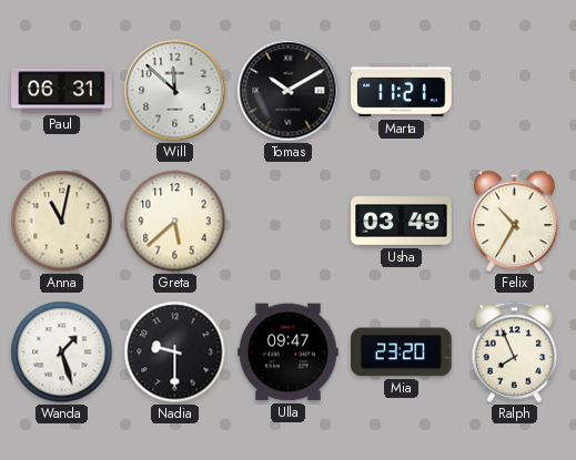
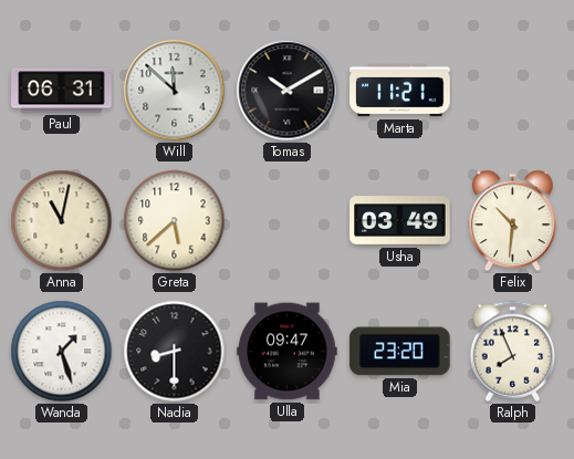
Felix: 10:35 -> 10:31
Nadia: 9:30 -> 8:30
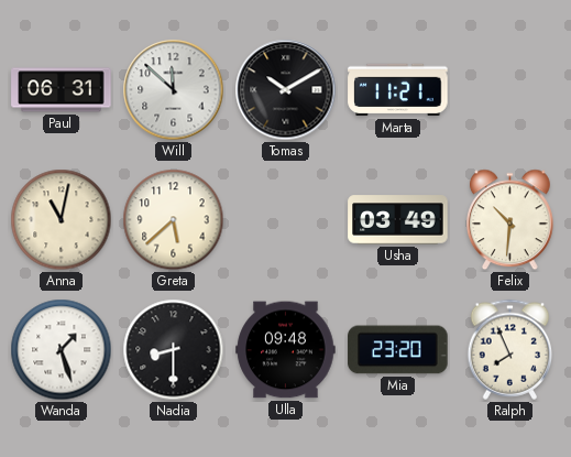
Ulla: 09:47 -> 09:48
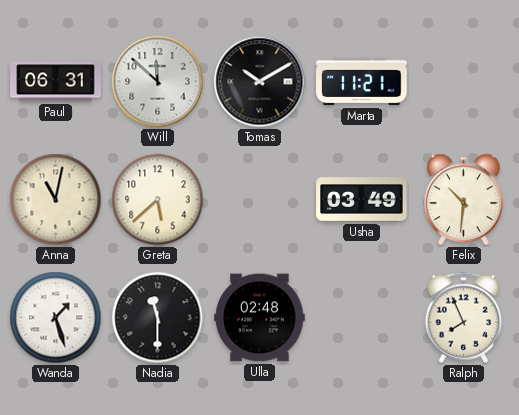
Nadia: 8:30 -> 11:30
Ulla: 09:48 -> 02:48
Mia: 23:20 -> none
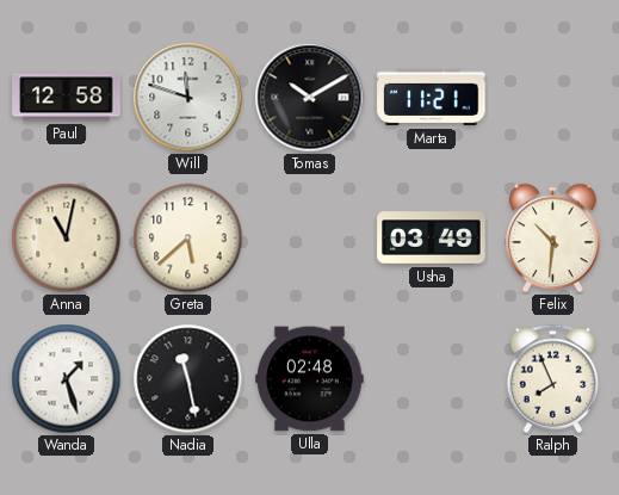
Paul: 06:31 -> 12:58
Will: 11:52 -> 11:48
Nadia: 11:30 -> 11:28
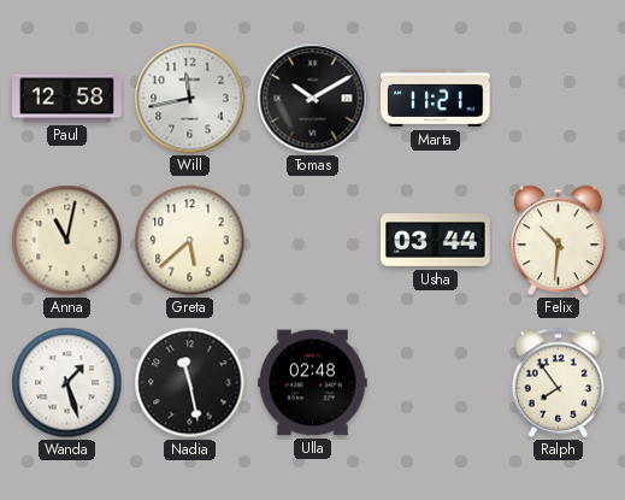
Will: 11:48 -> 11:43
Usha: 03:49 -> 03:44
Ralph: 7:56 -> 7:54
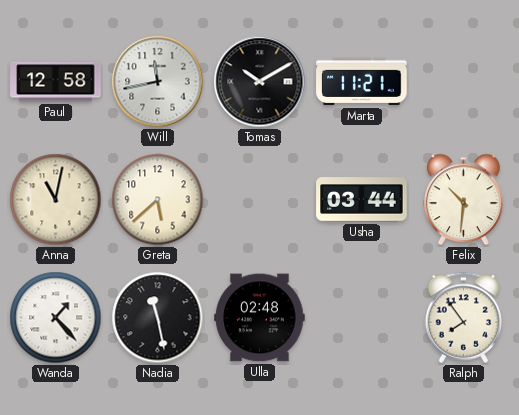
Wanda: 1:27 -> 1:23
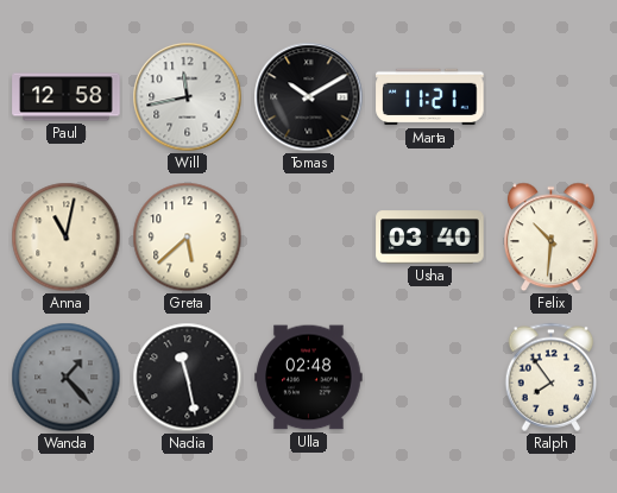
Usha: 03:44 -> 03:40
Wanda dial: white -> grey
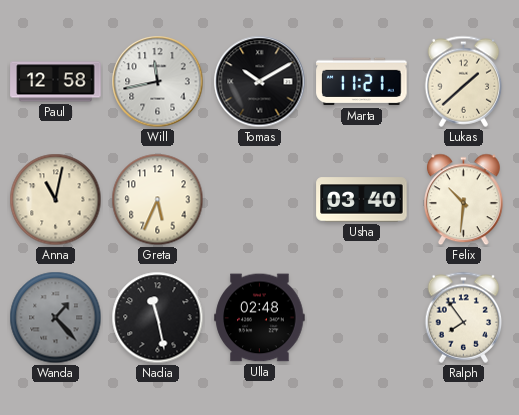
Lukas: none -> 1:38
Greta: 5:38 -> 5:34
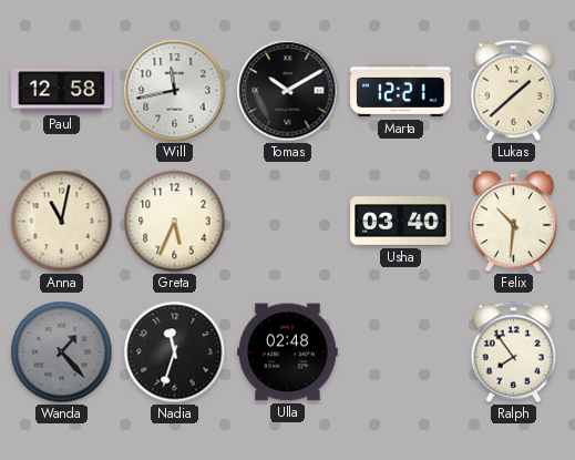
Marta: 11:21 -> 12:21
Nadia: 11:28 -> 11:33
